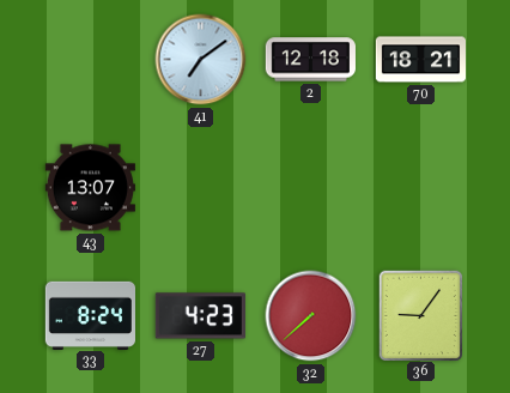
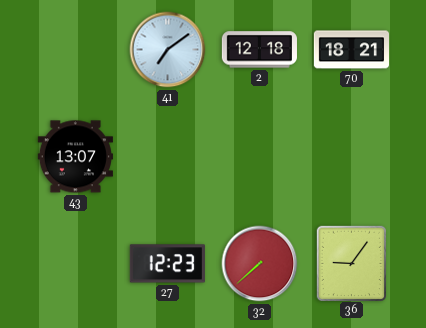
33: 8:24 -> none
27: 4:23 -> 12:23
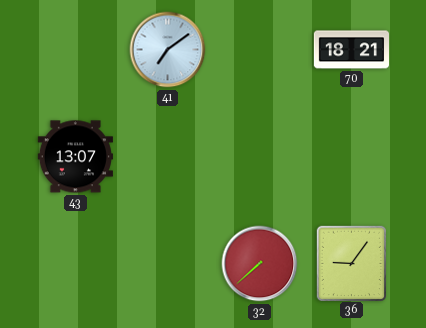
2: 12:18 -> none
27: 12:23 -> none
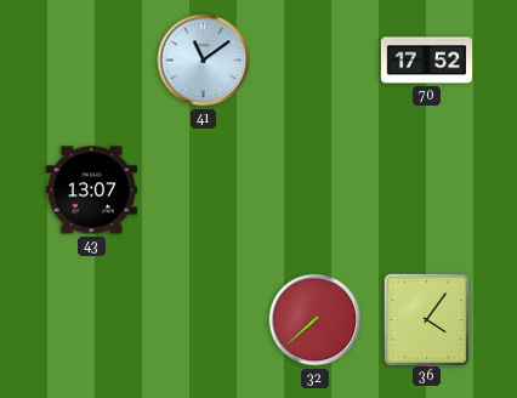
41: 7:09 -> 11:09
70: 18:21 -> 17:52
36: 9:06 -> 4:06
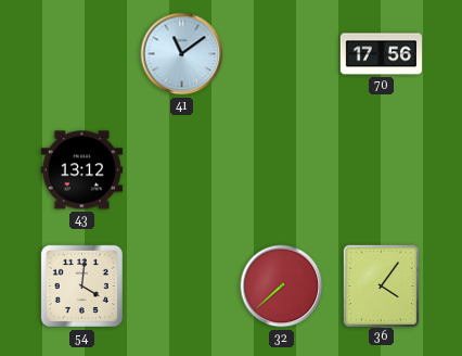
70: 17:52 -> 17:56
43: 13:07 -> 13:12
54: none -> 4:01
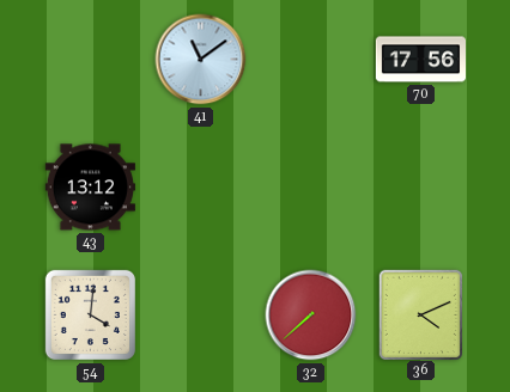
36: 4:06 -> 4:11
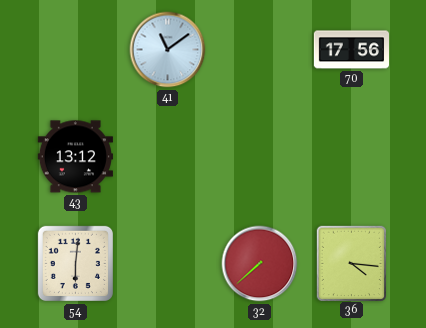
54: 4:01 -> 6:01
36: 4:11 -> 4:16
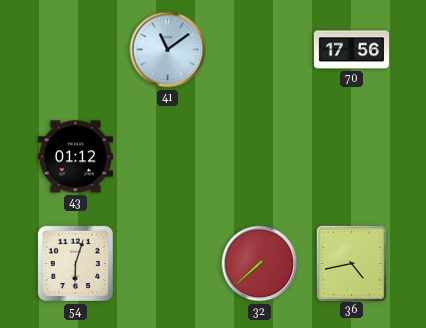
43: 13:12 -> 01:12
54: 6:01 -> 6:03
36: 4:16 -> 4:43
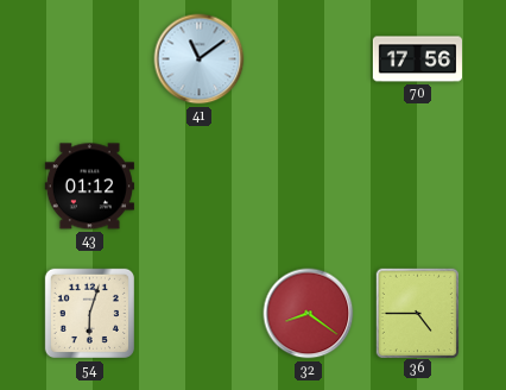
32: 7:38 -> 8:21
36: 4:43 -> 4:45
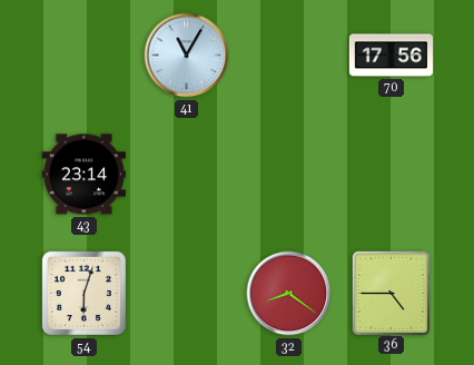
41: 11:09 -> 11:05
43: 01:12 -> 23:14
